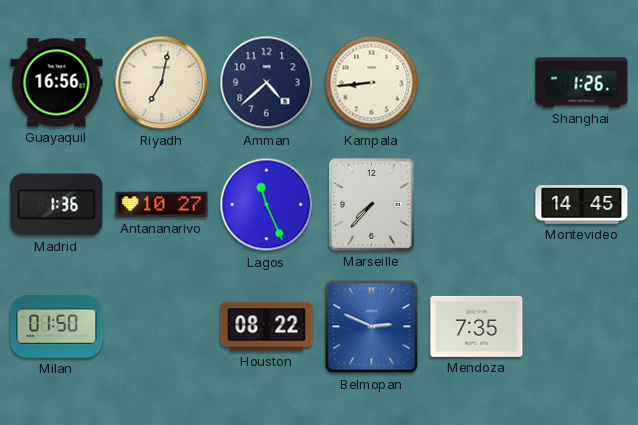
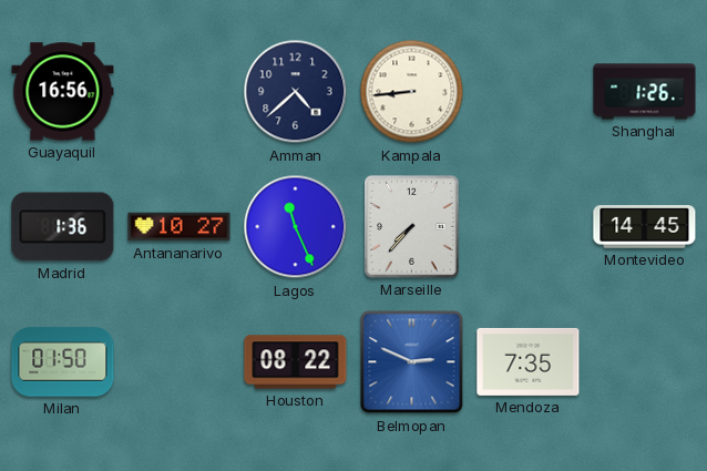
Riyadh: 7:02 -> none
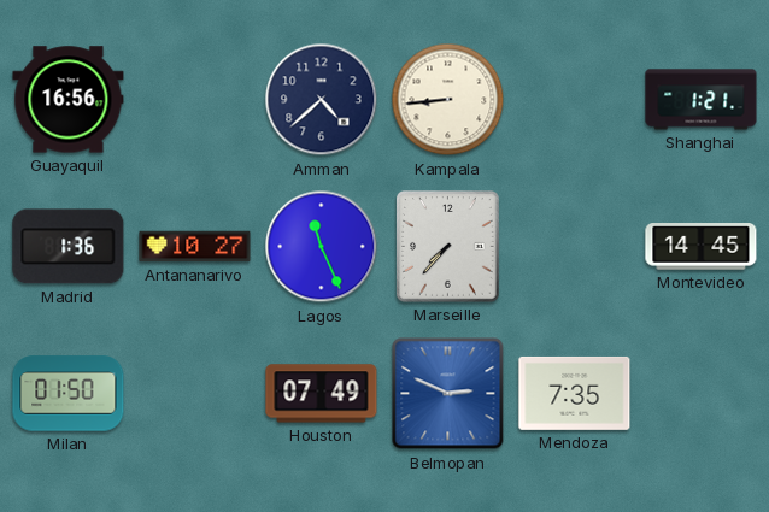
Shanghai: 1:26 -> 1:21
Houston: 08:22 -> 07:49
